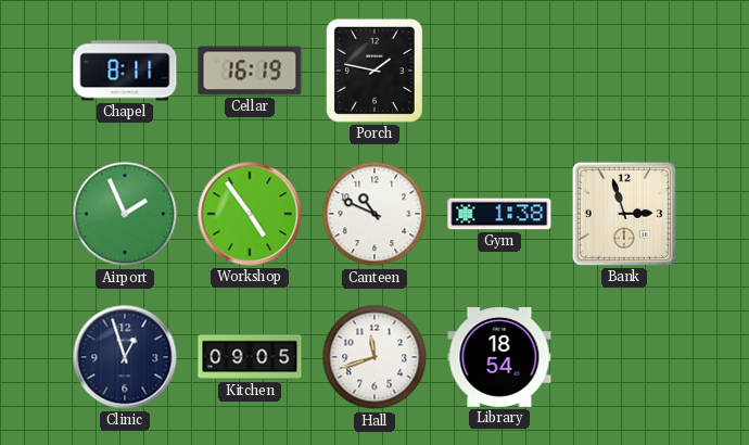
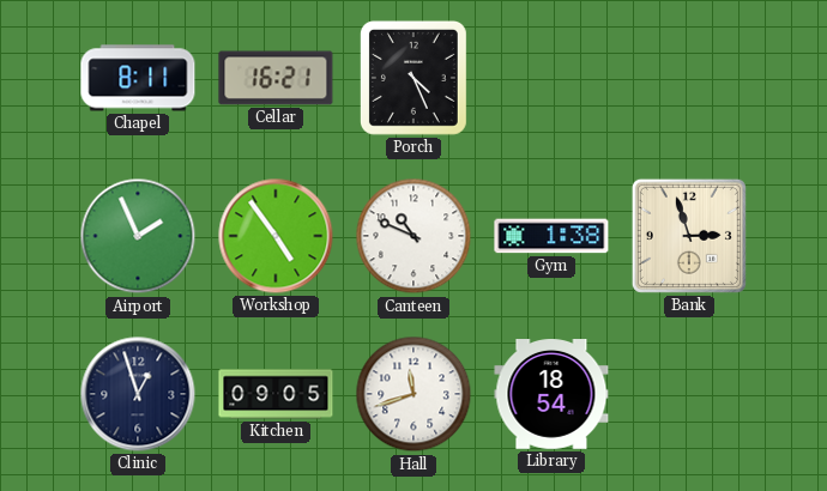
Cellar: 16:19 -> 16:21
Porch: 1:47 -> 4:26
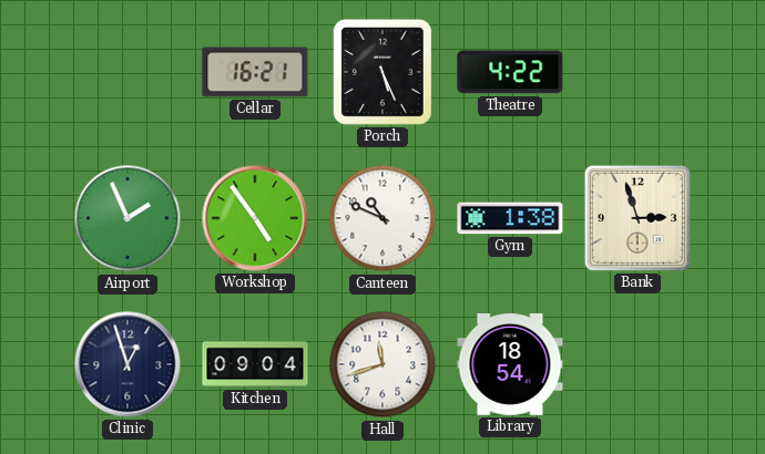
Chapel: 8:11 -> none
Porch: 4:26 -> 5:26
Theatre: none -> 4:22
Kitchen: 09:05 -> 09:04
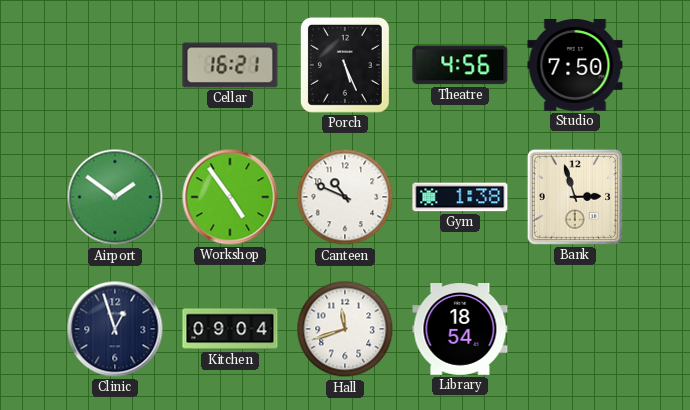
Theatre: 4:22 -> 4:56
Studio: none -> 7:50
Airport: 1:56 -> 1:51
